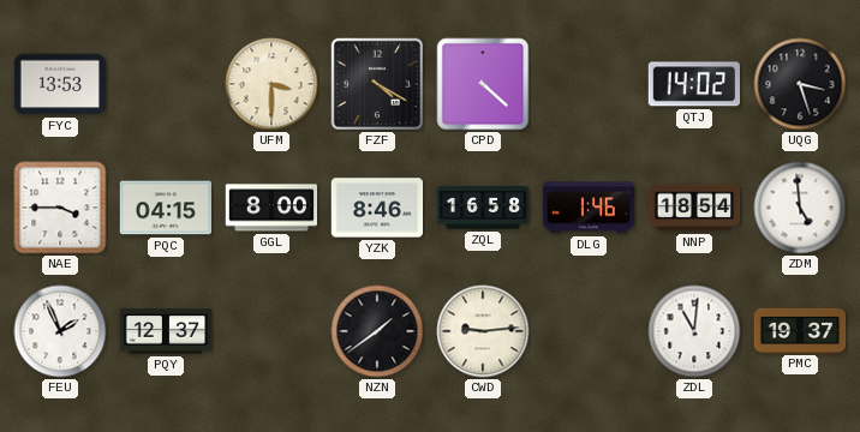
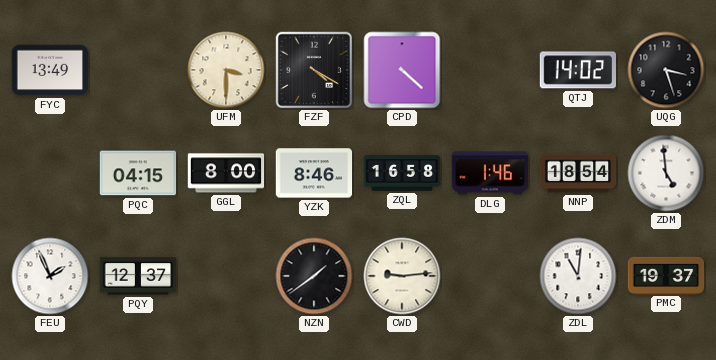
FYC: 13:53 -> 13:49
NAE: 3:45 -> none
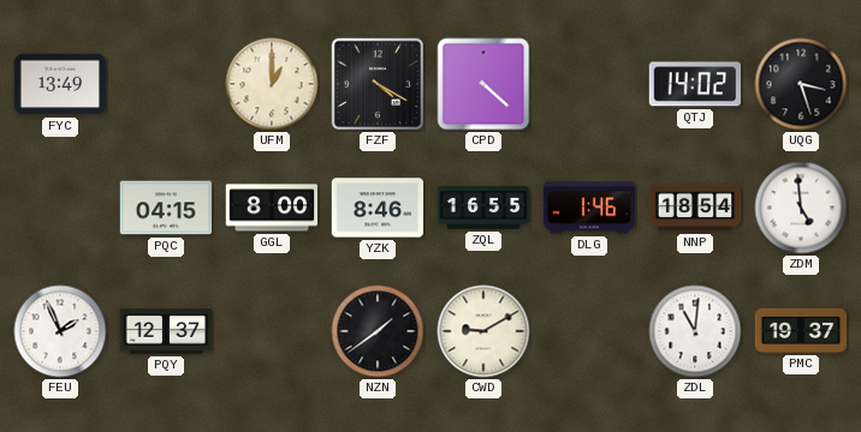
UFM: 3:30 -> 1:00
ZQL: 16:58 -> 16:55
CWD: 9:14 -> 9:10
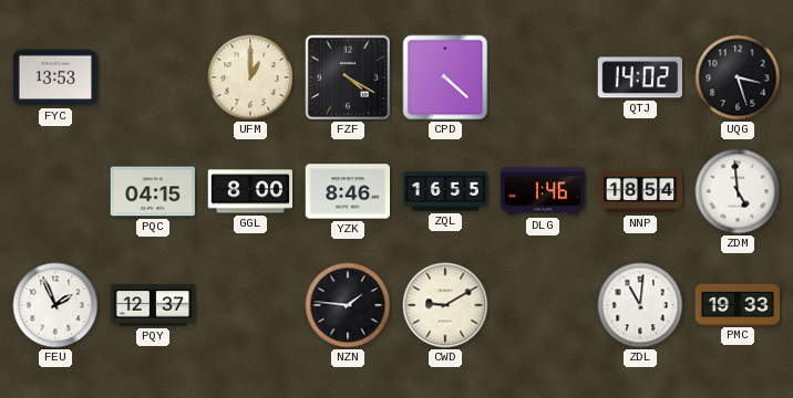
FYC: 13:49 -> 13:53
NZN: 1:39 -> 1:46
PMC: 19:37 -> 19:33
